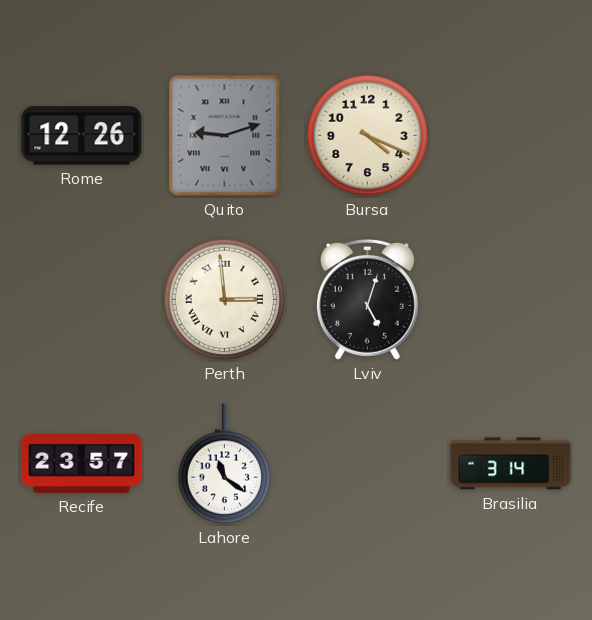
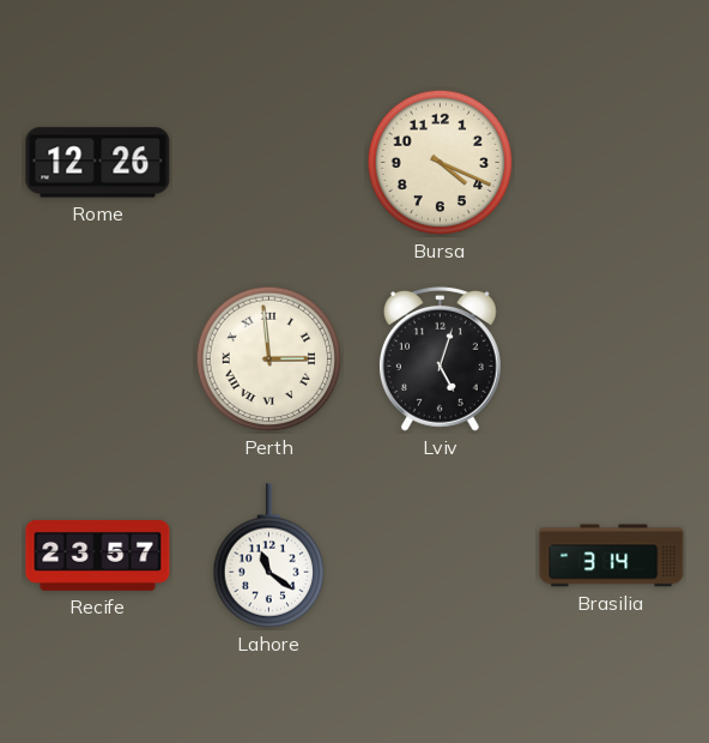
Quito: 9:12 -> none
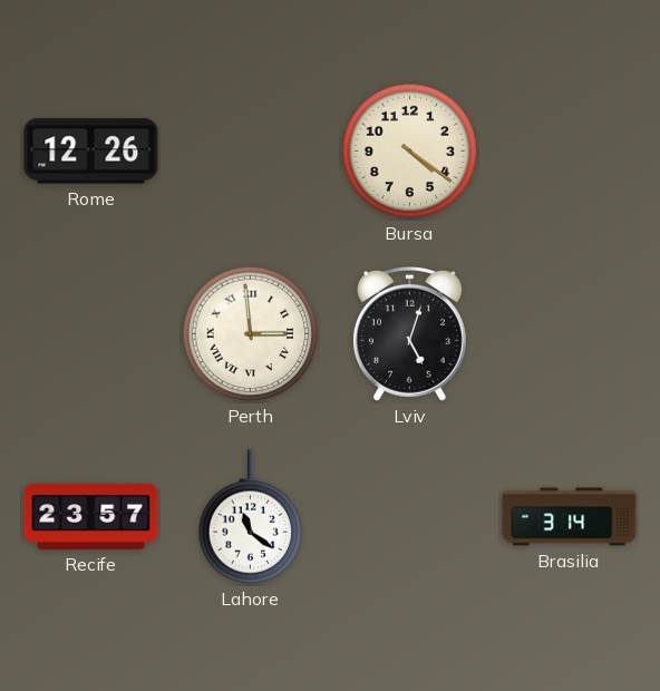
Bursa: 4:19 -> 4:21
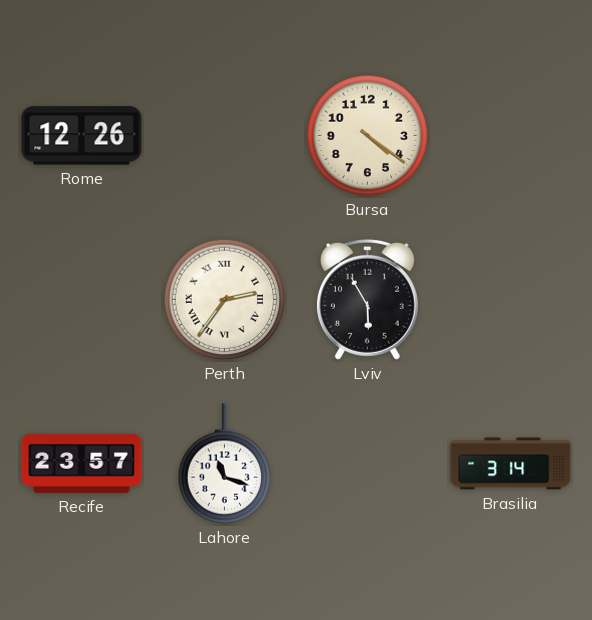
Perth: 2:59 -> 2:36
Lviv: 5:03 -> 5:55
Lahore: 11:21 -> 11:18
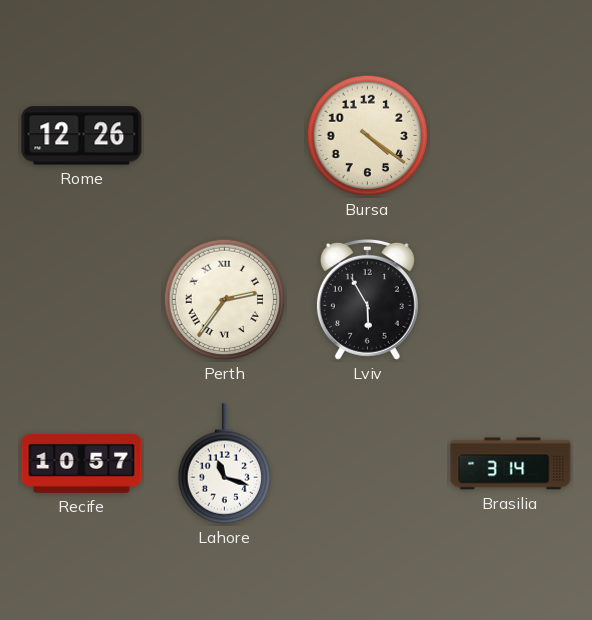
Recife: 23:57 -> 10:57
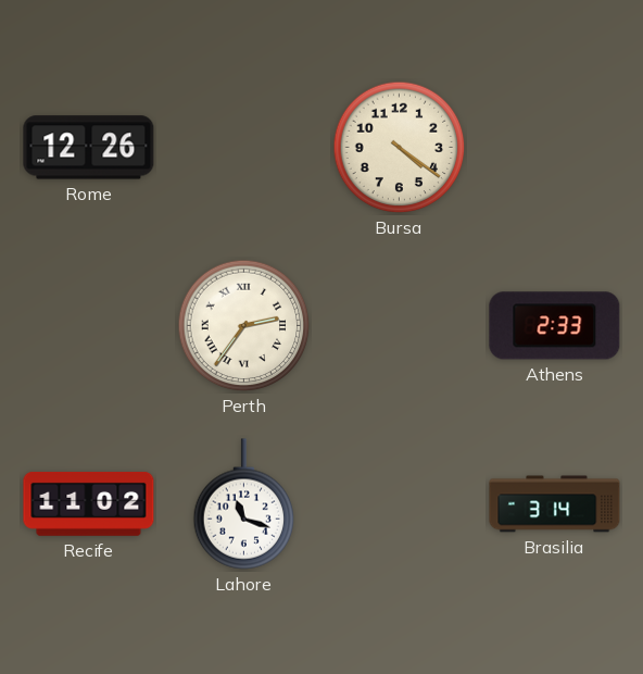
Lviv: 5:55 -> none
Athens: none -> 2:33
Recife: 10:57 -> 11:02
